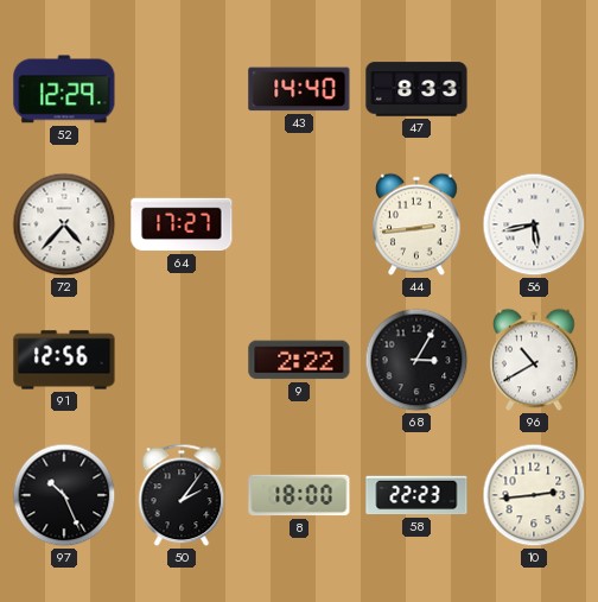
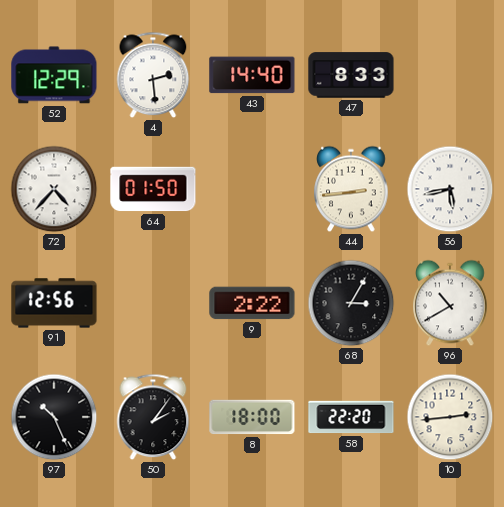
4: none -> 2:29
64: 17:27 -> 01:50
58: 22:23 -> 22:20
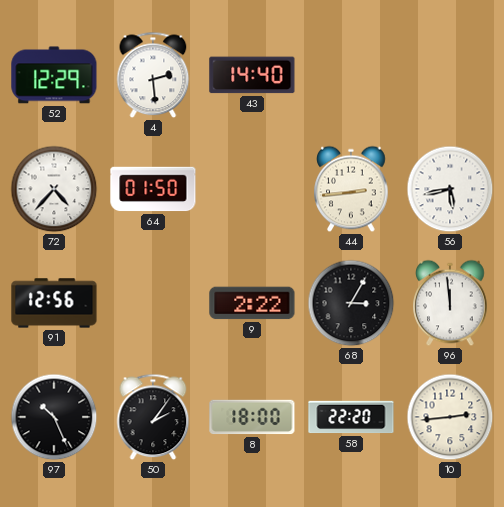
47: 8:33 -> none
96: 10:40 -> 11:59
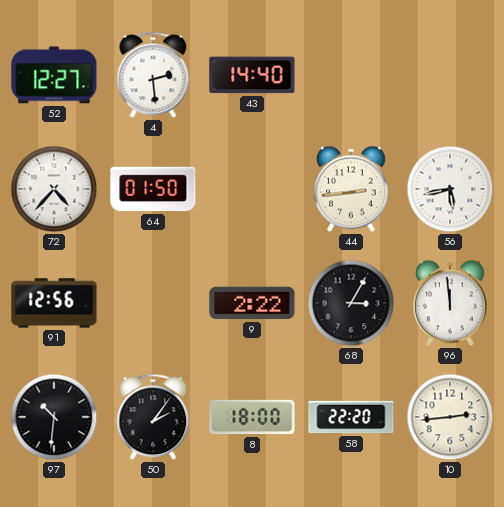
52: 12:29 -> 12:27
97: 10:26 -> 10:31
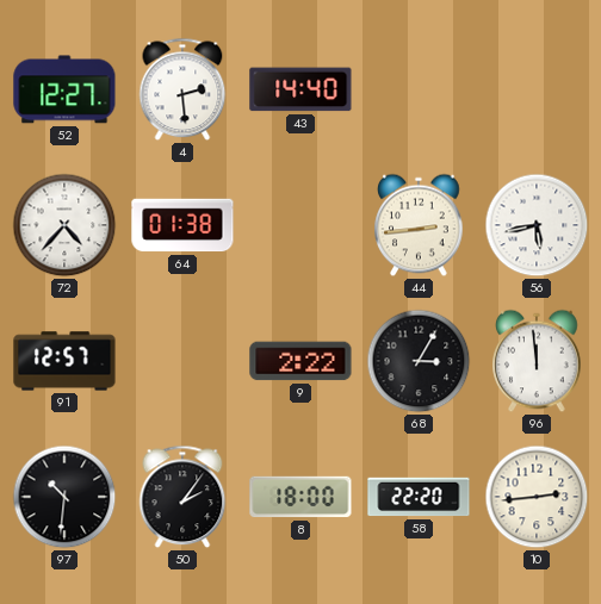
64: 01:50 -> 01:38
91: 12:56 -> 12:57
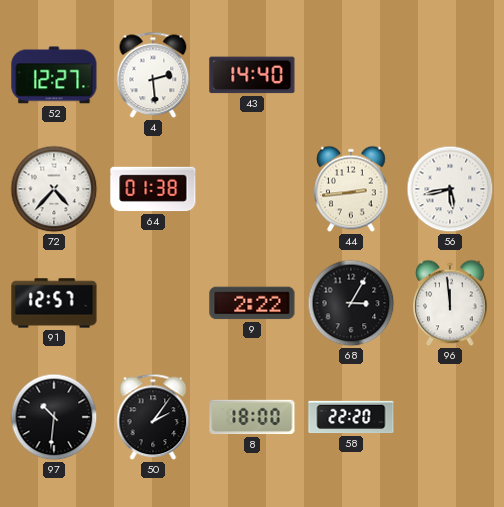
10: 2:44 -> none
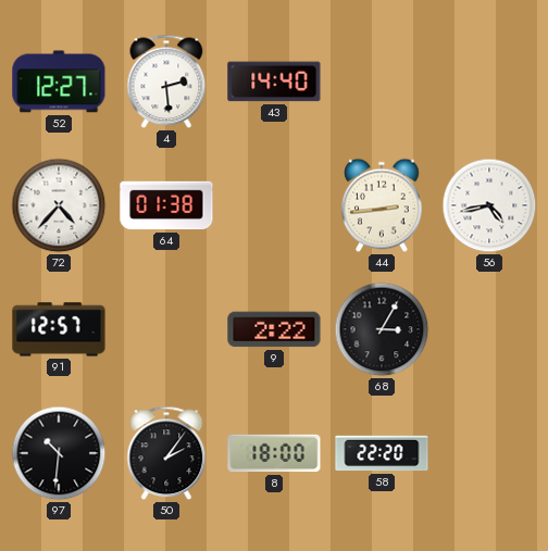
56: 5:43 -> 4:43
96: 11:59 -> none
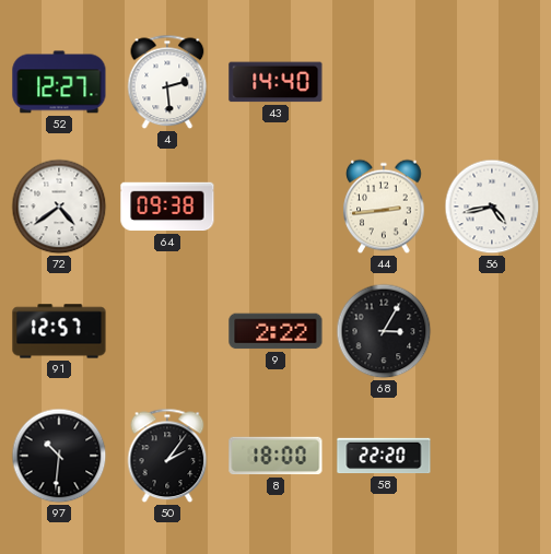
72: 4:37 -> 4:39
64: 01:38 -> 09:38
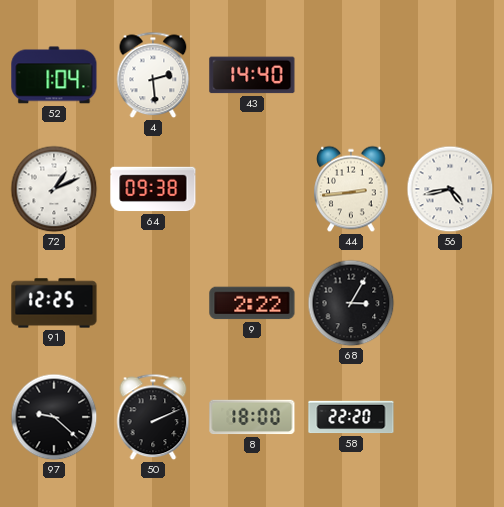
52: 12:27 -> 1:04
72: 4:39 -> 1:11
91: 12:57 -> 12:25
97: 10:31 -> 9:22
50: 2:06 -> 2:11
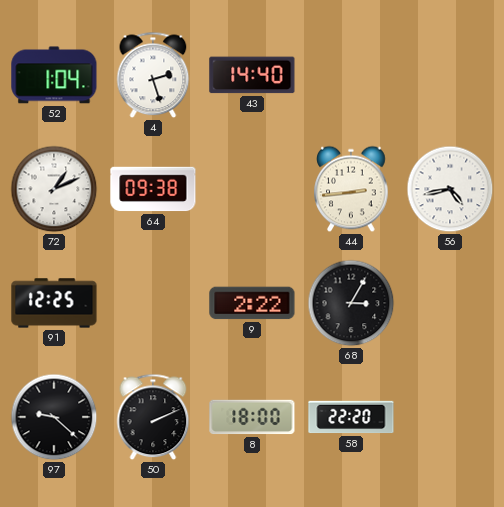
4: 2:29 -> 2:27
